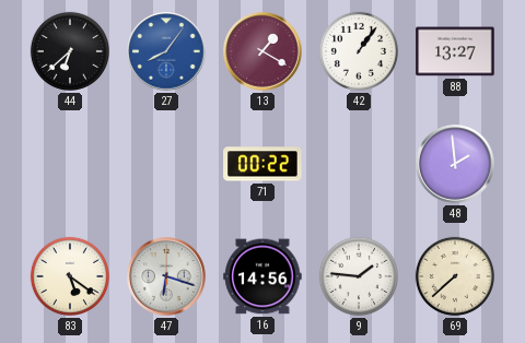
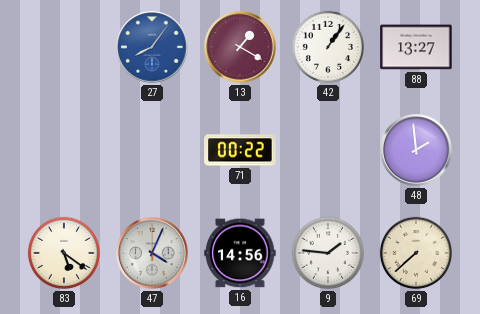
44: 6:38 -> none
47: 6:18 -> 4:04
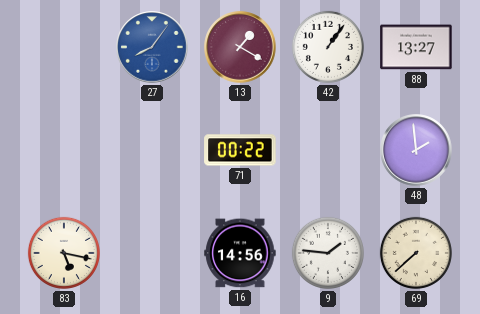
83: 5:21 -> 5:17
47: 4:04 -> none
